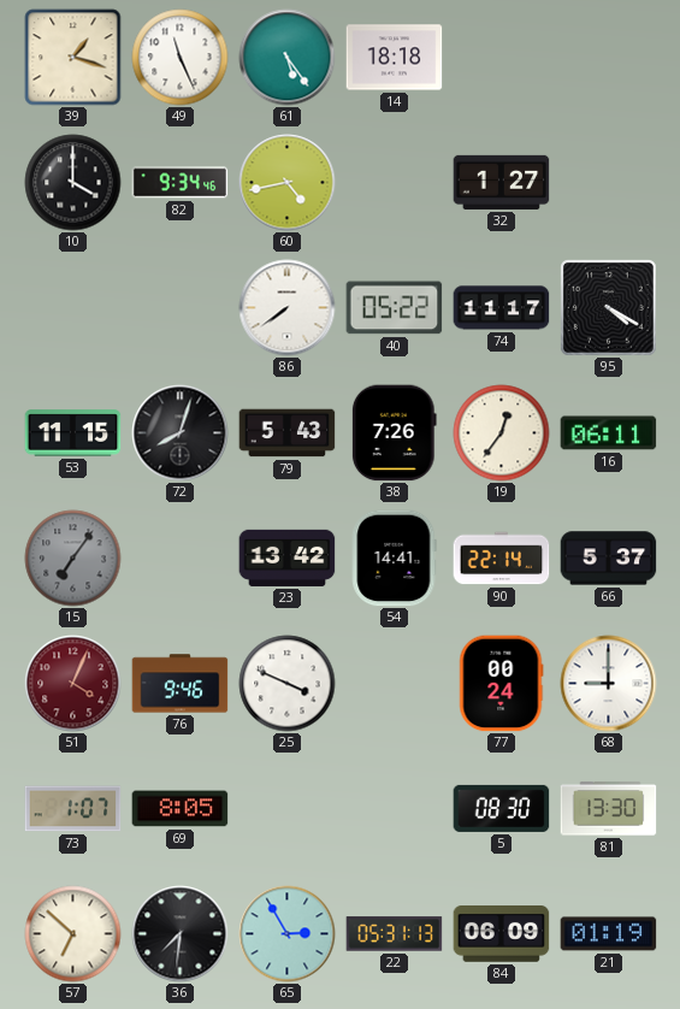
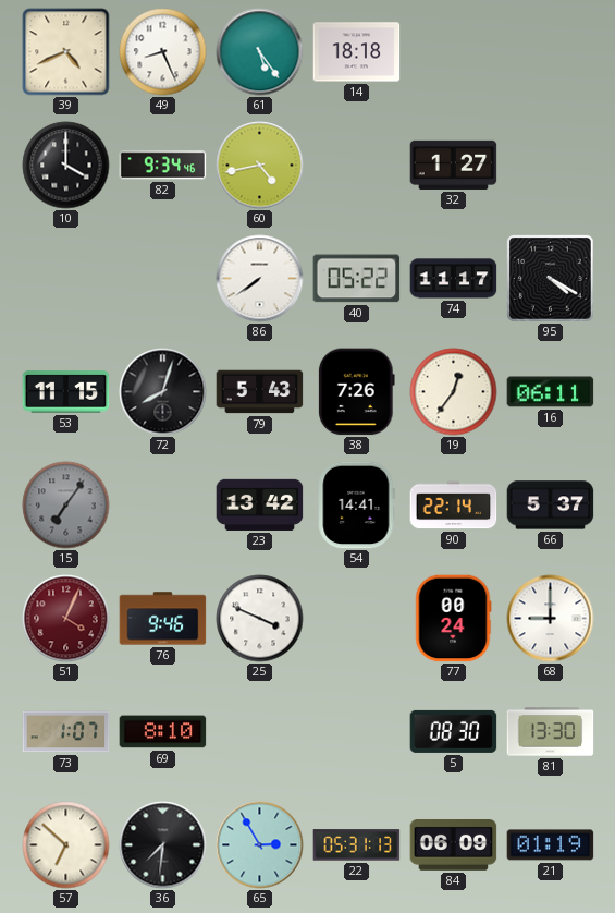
39: 1:18 -> 4:41
49: 11:26 -> 8:26
69: 8:05 -> 8:10
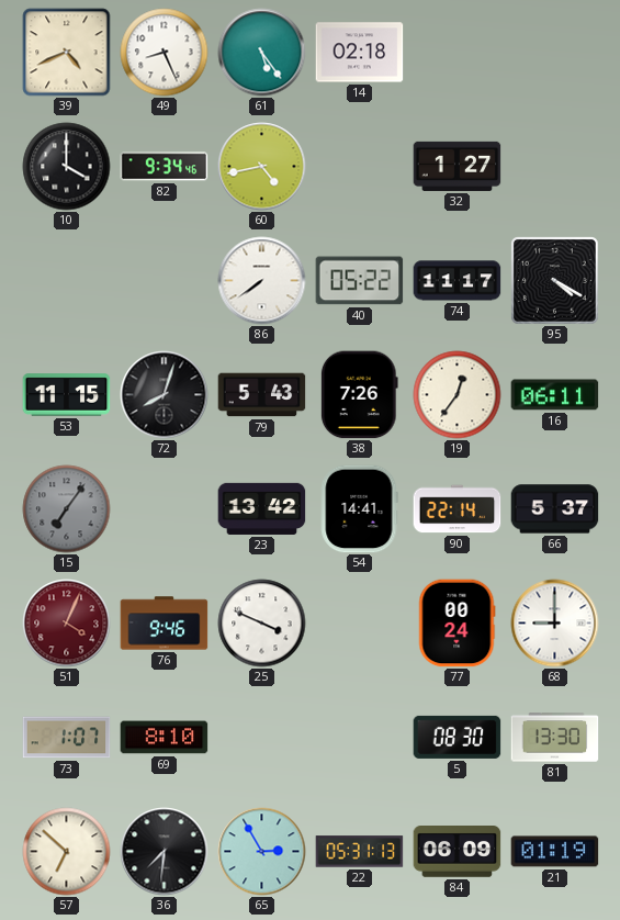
14: 18:18 -> 02:18
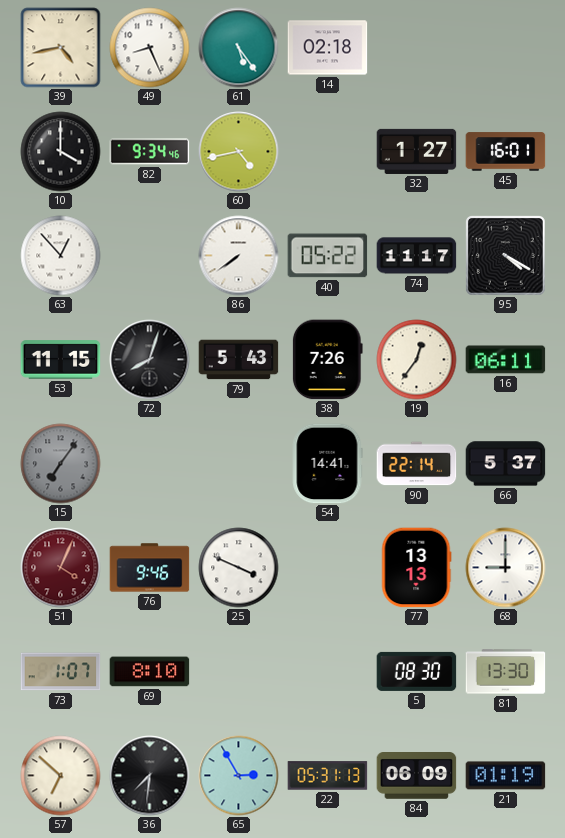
39: 4:41 -> 4:43
45: none -> 16:01
63: none -> 12:53
23: 13:42 -> none
77: 00:24 -> 13:13
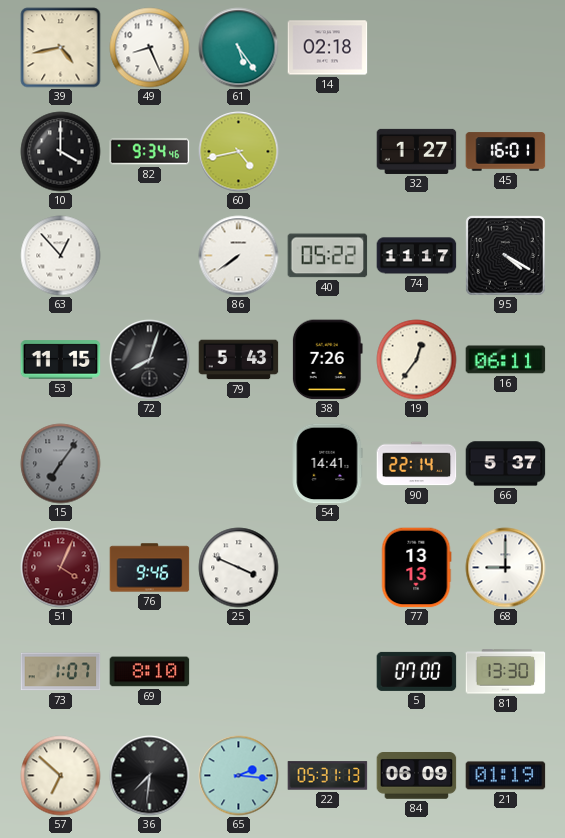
5: 08:30 -> 07:00
65: 2:55 -> 2:16
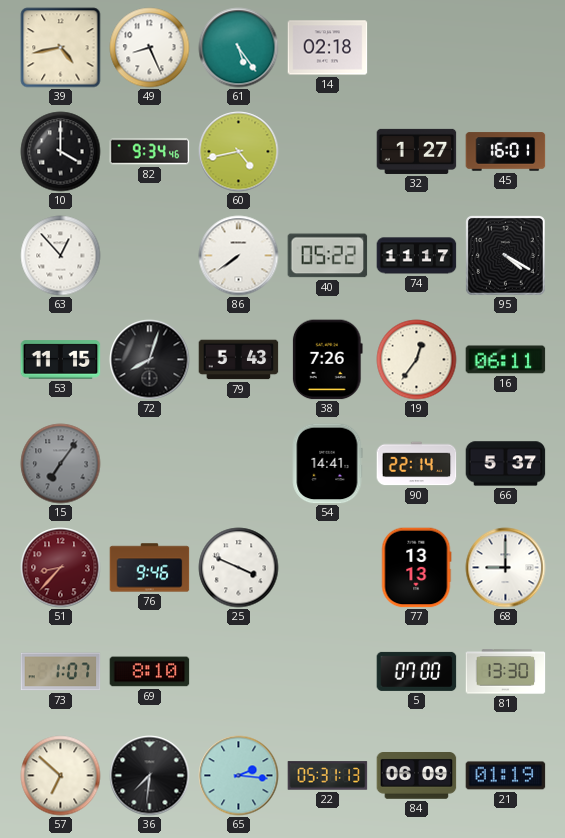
51: 4:04 -> 8:37
